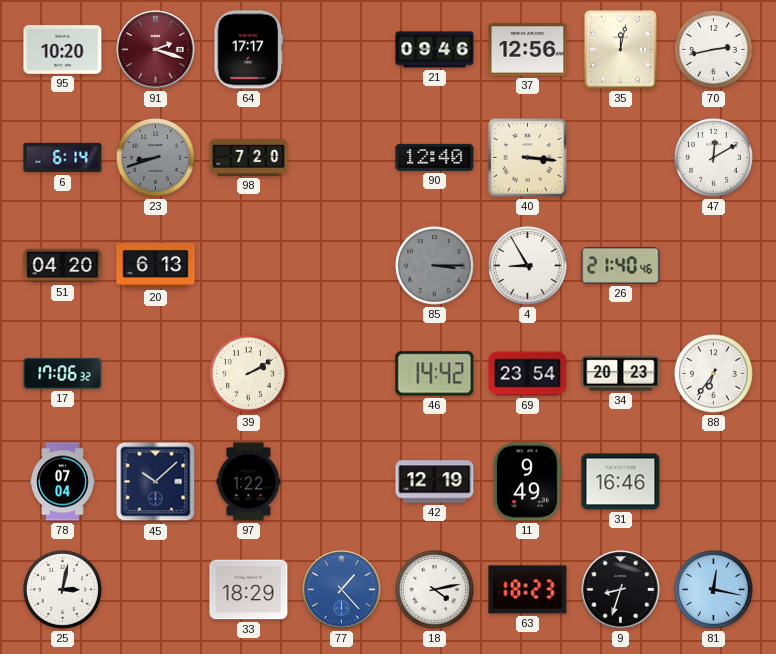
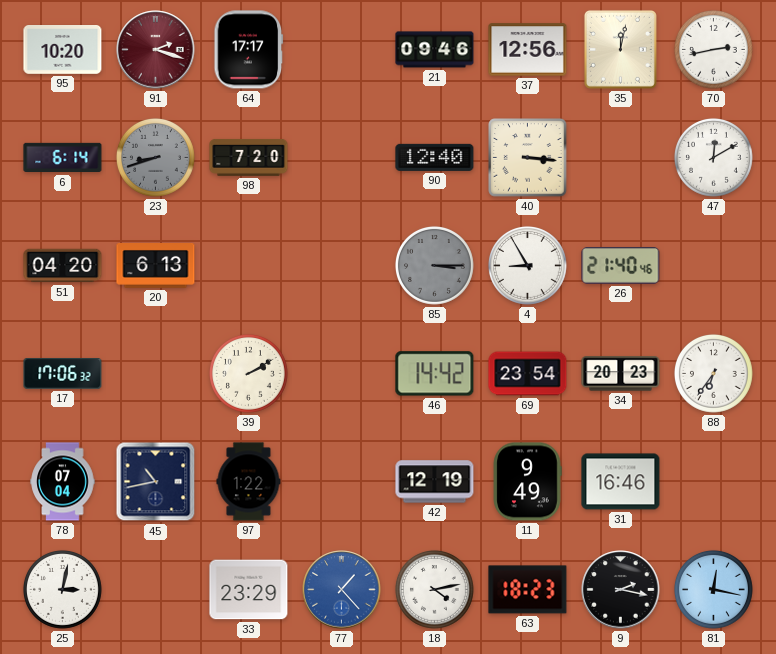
45: 10:08 -> 10:43
33: 18:29 -> 23:29
9: 8:33 -> 2:17
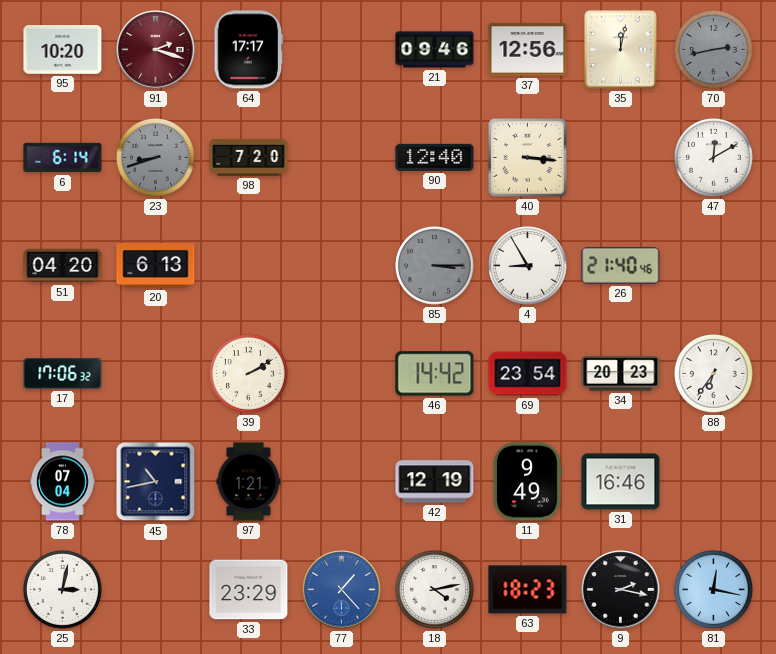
70 dial: white -> grey
97: 1:22 -> 1:21
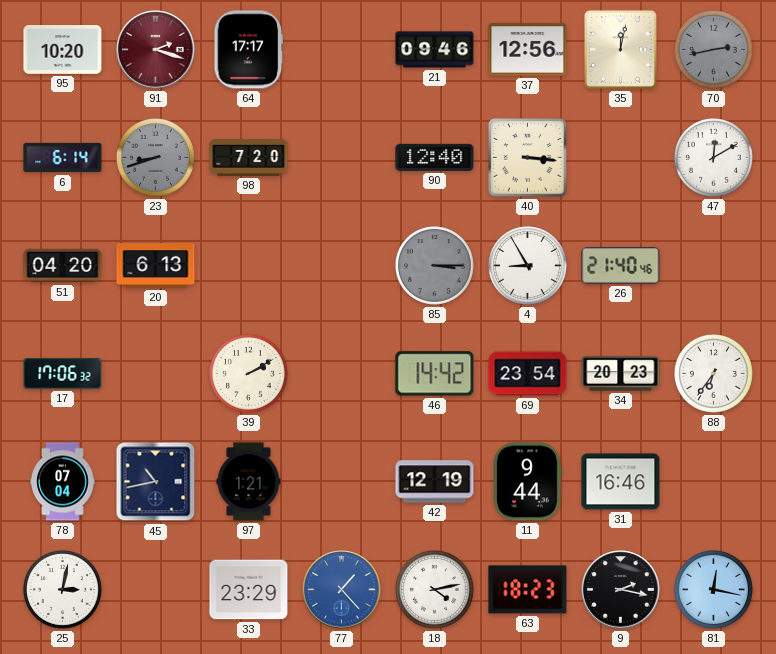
11: 9:49 -> 9:44
